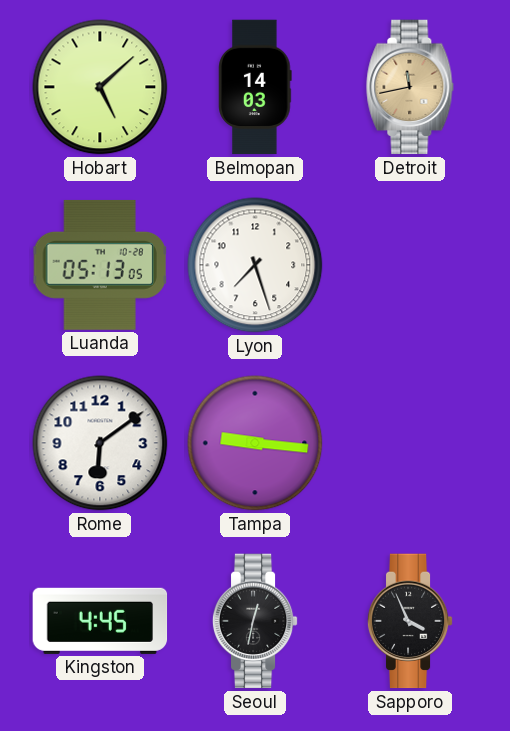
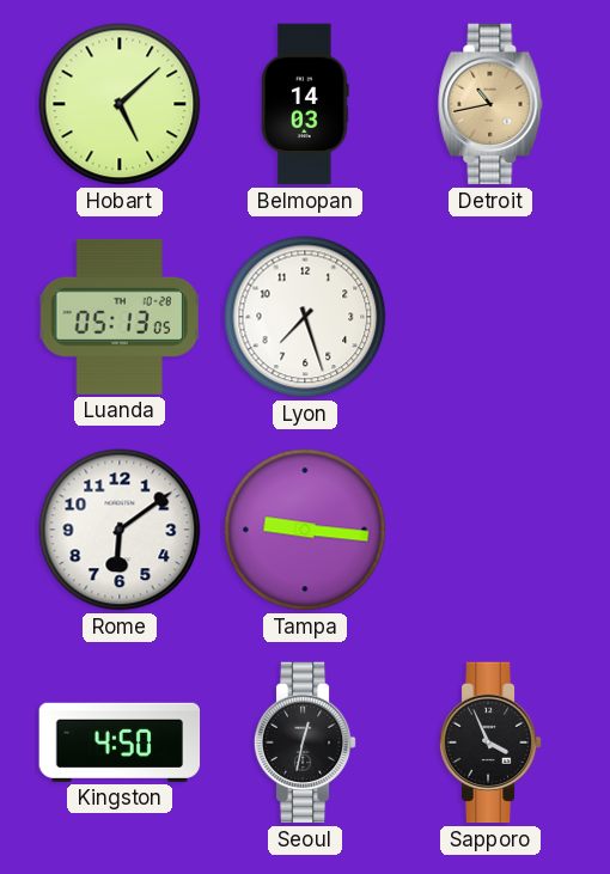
Detroit: 11:43 -> 10:43
Kingston: 4:45 -> 4:50
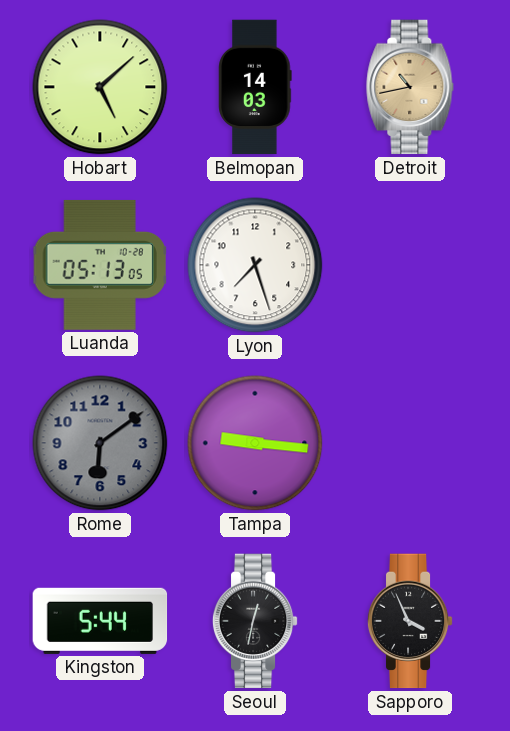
Rome dial: white -> grey
Kingston: 4:50 -> 5:44
